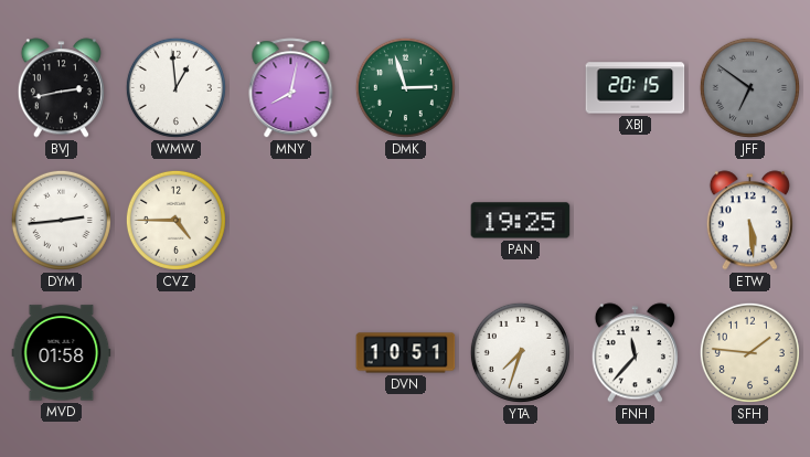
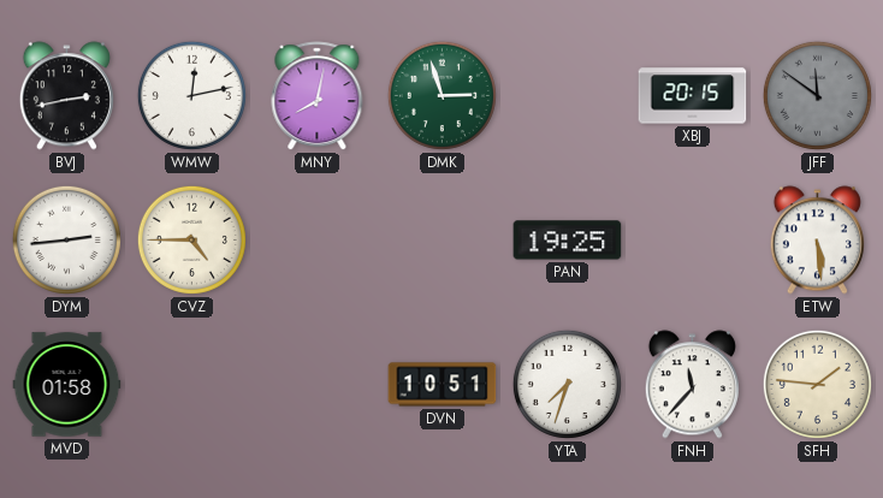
WMW: 12:59 -> 12:13
JFF: 6:51 -> 11:51
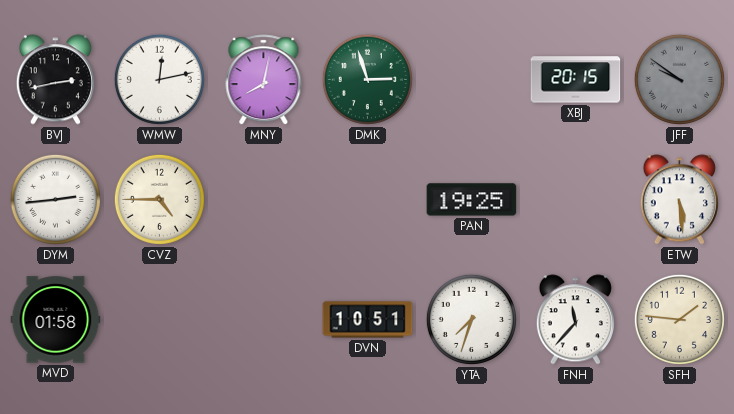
JFF: 11:51 -> 9:51
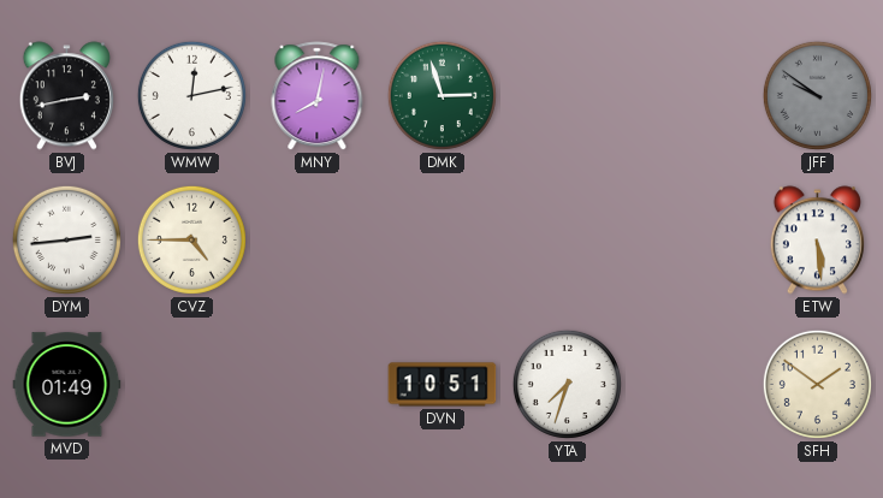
XBJ: 20:15 -> none
PAN: 19:25 -> none
MVD: 01:58 -> 01:49
FNH: 11:37 -> none
SFH: 1:46 -> 1:51
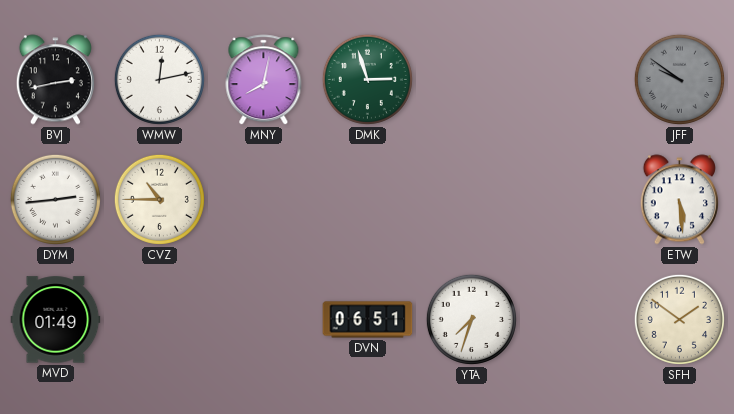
CVZ: 4:45 -> 10:45
DVN: 10:51 -> 06:51
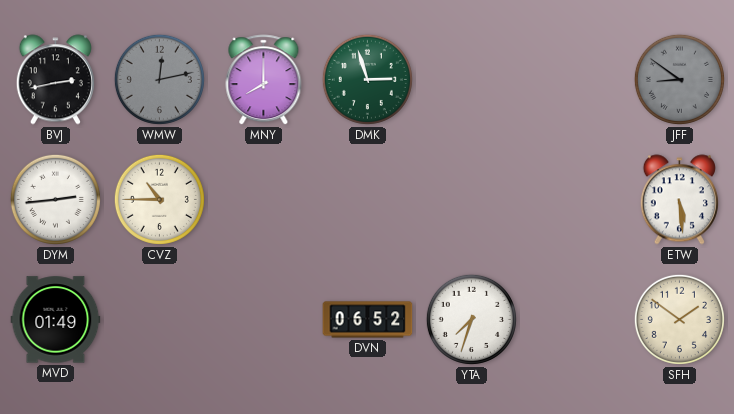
WMW dial: white -> grey
MNY: 8:02 -> 8:00
JFF: 9:51 -> 8:51
DVN: 06:51 -> 06:52
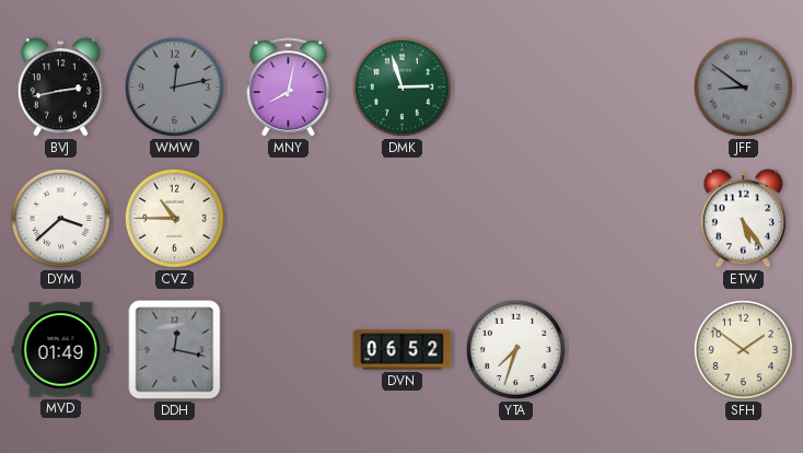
MNY: 8:00 -> 8:02
DYM: 2:44 -> 3:38
ETW: 5:29 -> 5:24
DDH: none -> 12:17
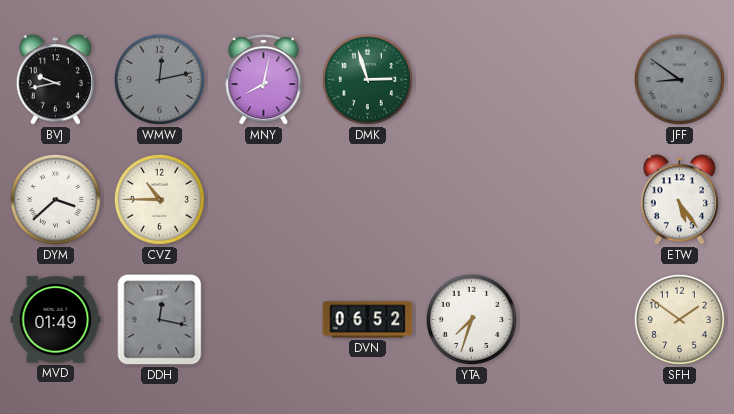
BVJ: 2:43 -> 9:43
